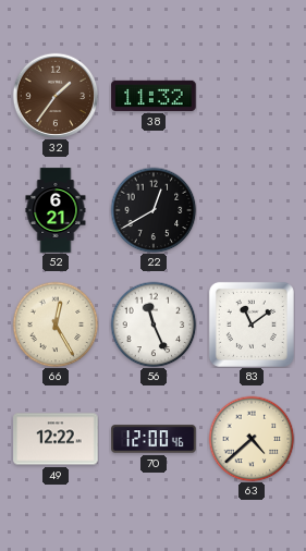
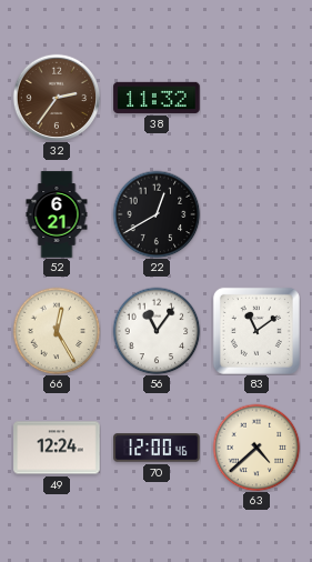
32: 1:36 -> 2:36
56: 11:26 -> 11:06
49: 12:22 -> 12:24
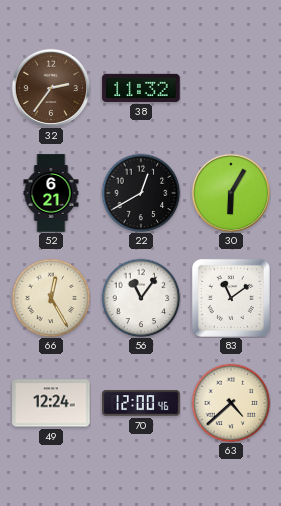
30: none -> 6:05
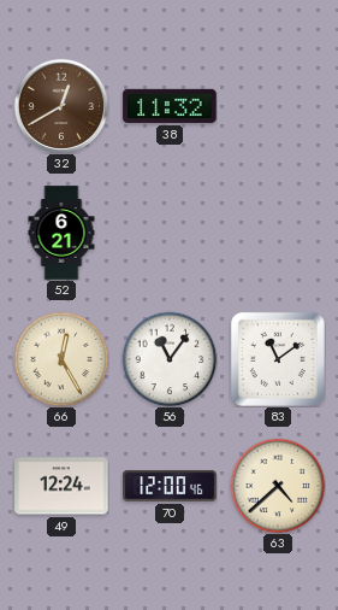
32: 2:36 -> 12:40
22: 12:40 -> none
30: 6:05 -> none
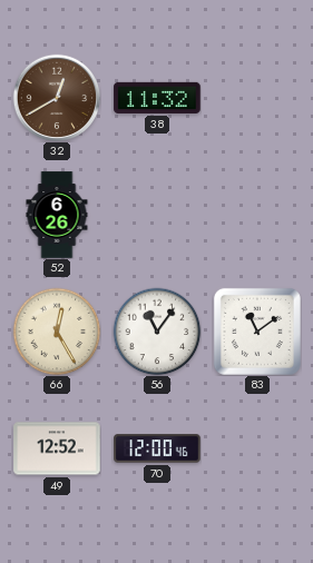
52: 6:21 -> 6:26
49: 12:24 -> 12:52
63: 4:38 -> none
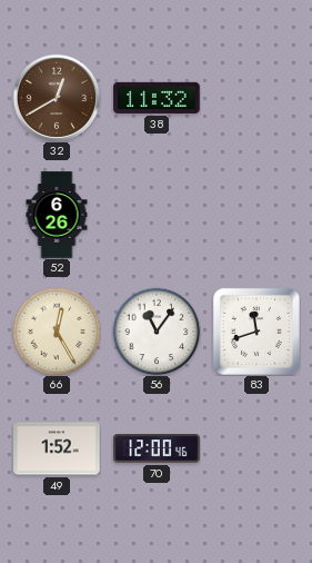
83: 11:09 -> 11:42
49: 12:52 -> 1:52
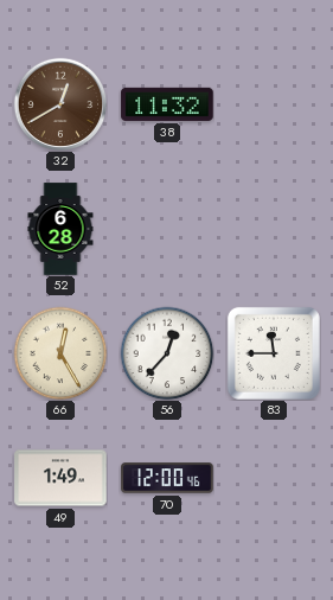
52: 6:26 -> 6:28
56: 11:06 -> 12:37
83: 11:42 -> 11:45
49: 1:52 -> 1:49
